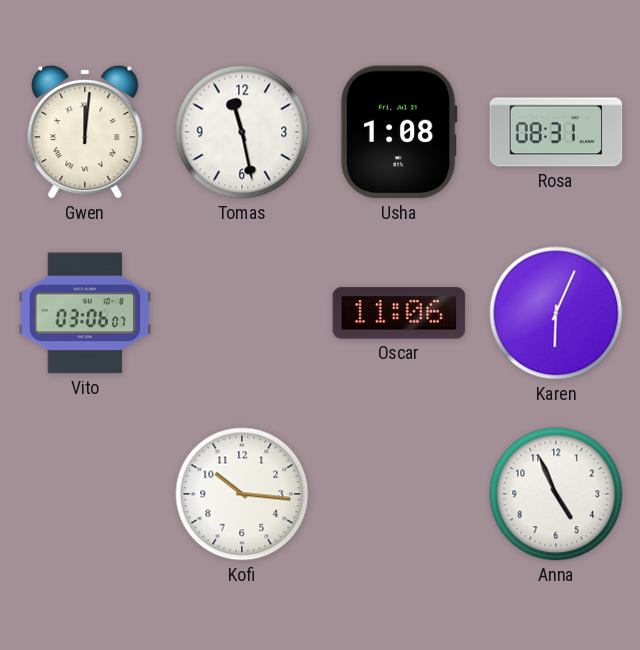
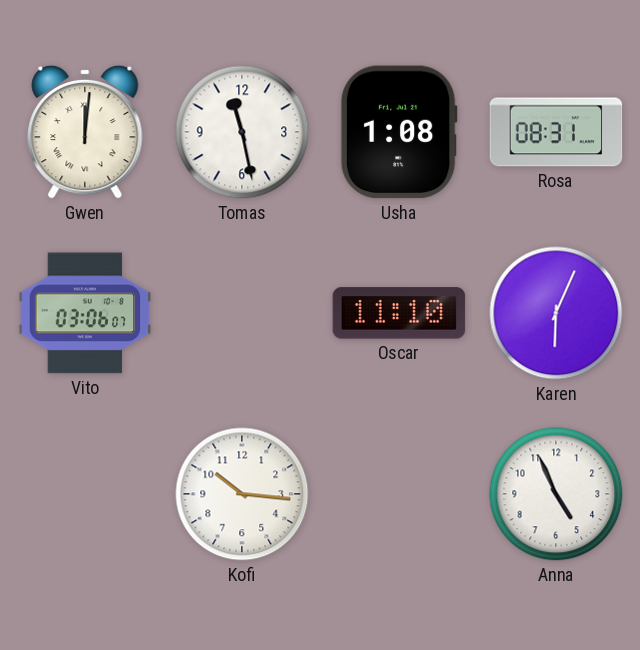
Oscar: 11:06 -> 11:10
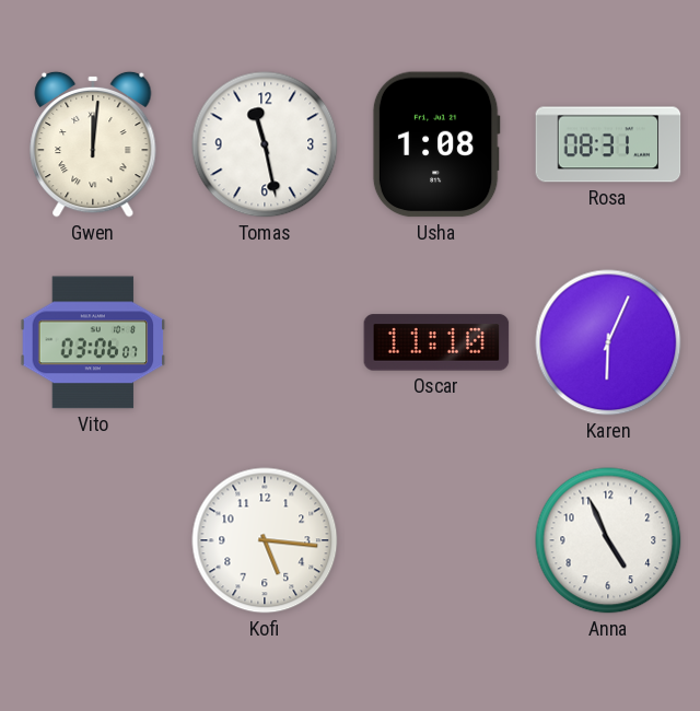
Kofi: 10:16 -> 5:16
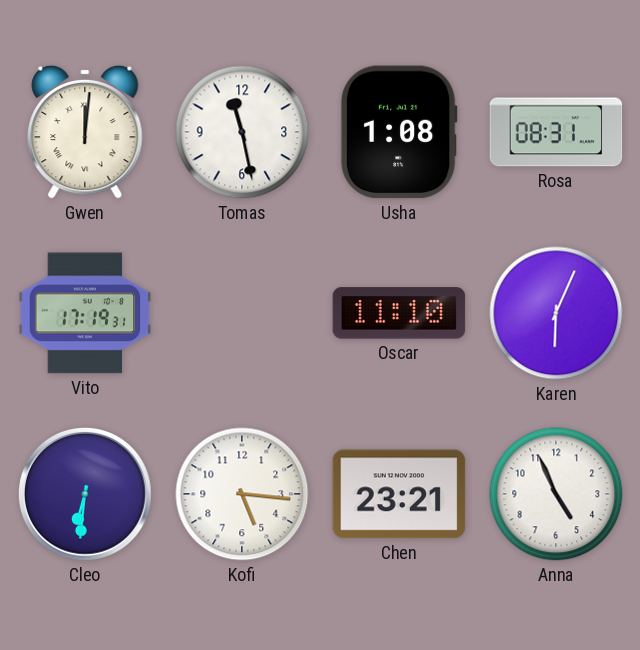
Vito: 03:06 -> 17:19
Cleo: none -> 6:31
Chen: none -> 23:21
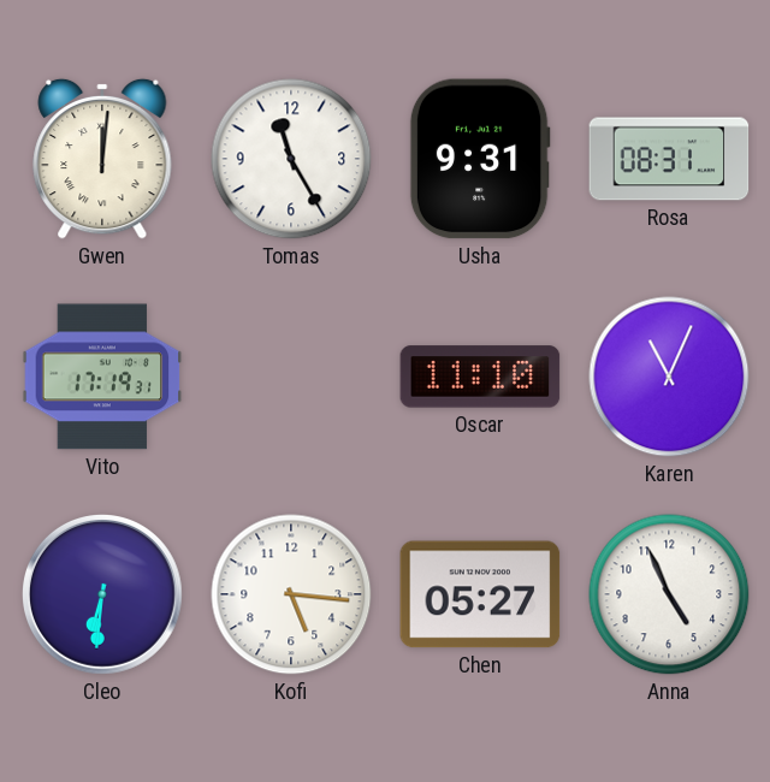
Tomas: 11:28 -> 11:25
Usha: 1:08 -> 9:31
Karen: 6:04 -> 11:04
Chen: 23:21 -> 05:27
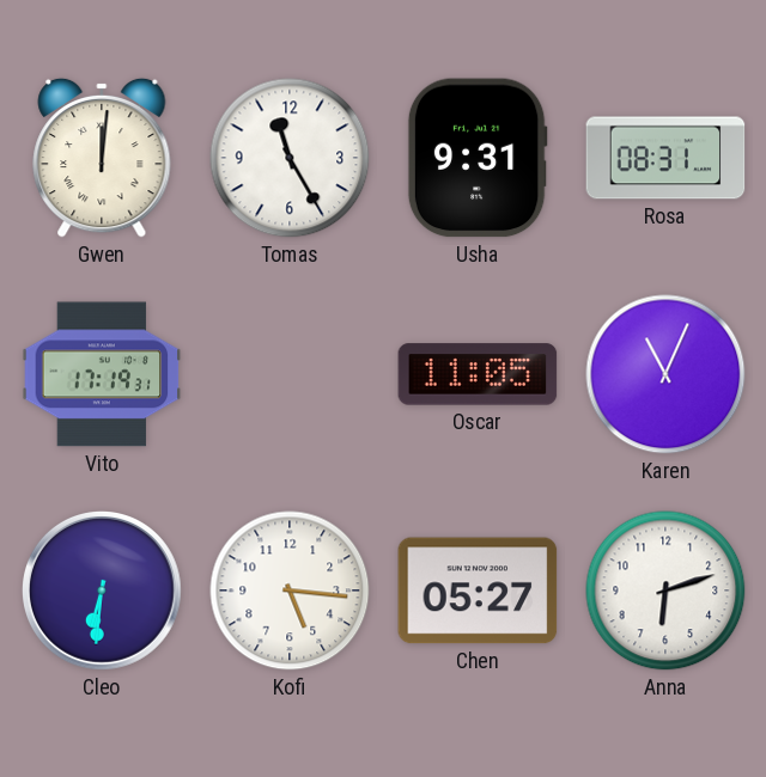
Oscar: 11:10 -> 11:05
Anna: 4:56 -> 6:12
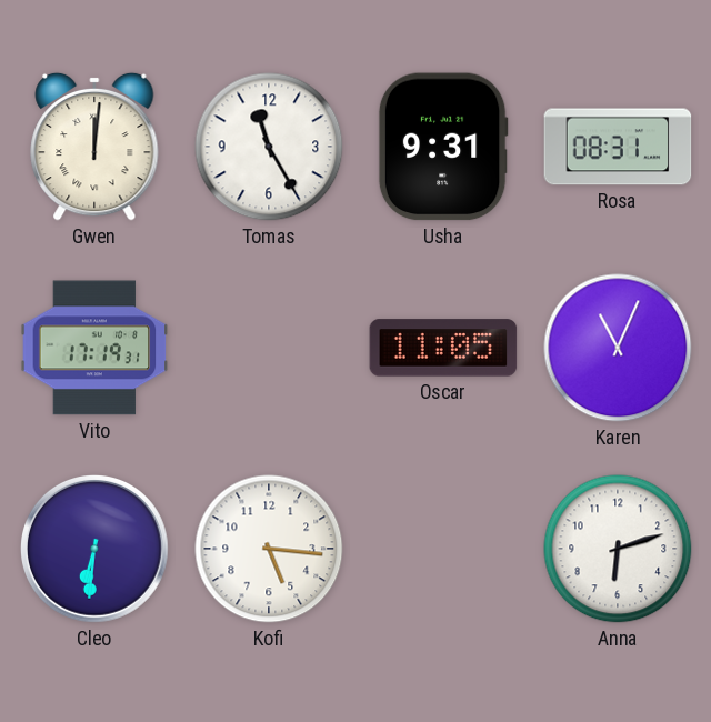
Chen: 05:27 -> none
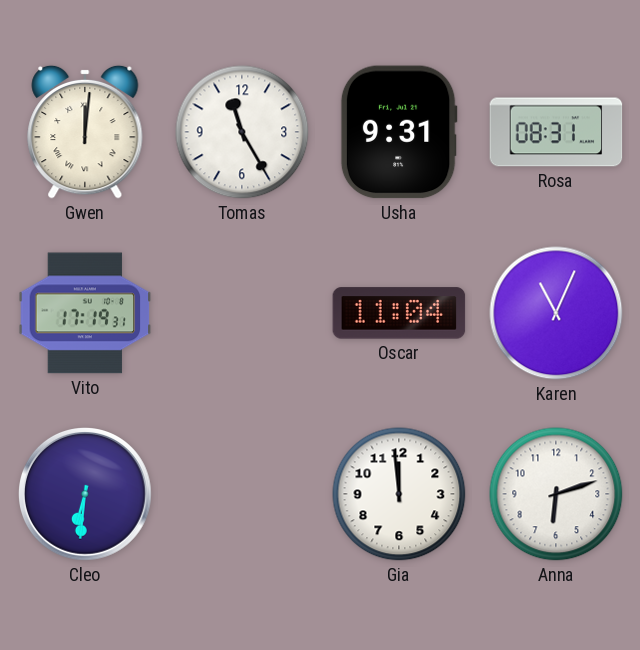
Oscar: 11:05 -> 11:04
Kofi: 5:16 -> none
Gia: none -> 11:59
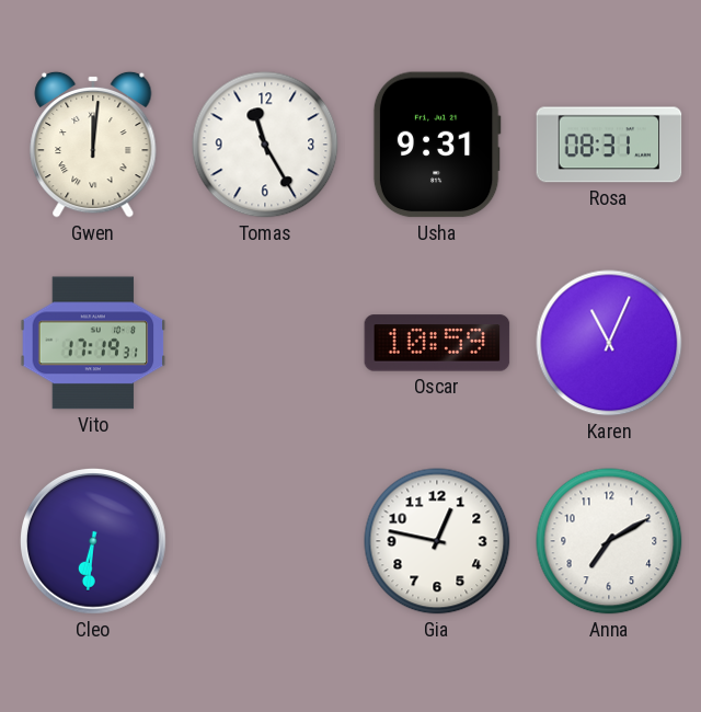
Oscar: 11:04 -> 10:59
Gia: 11:59 -> 12:47
Anna: 6:12 -> 7:10
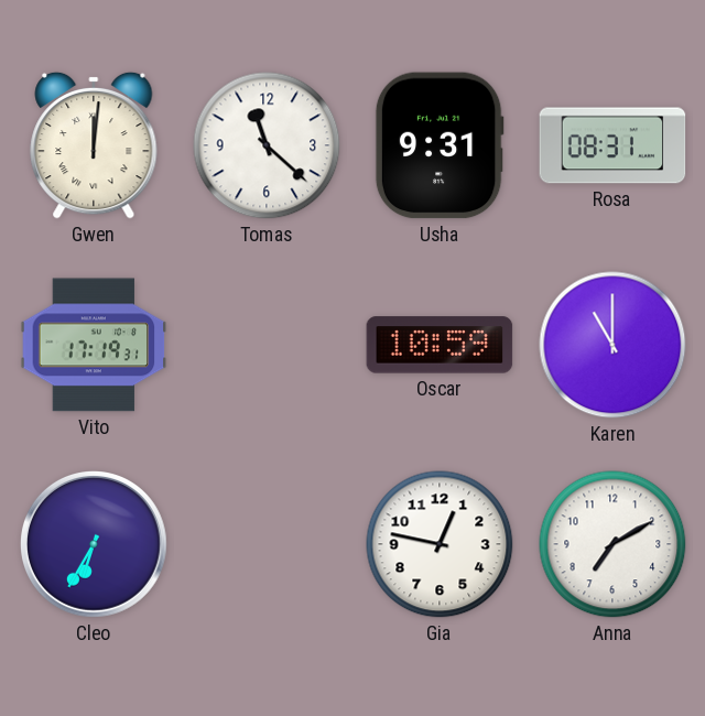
Tomas: 11:25 -> 11:22
Karen: 11:04 -> 11:00
Cleo: 6:31 -> 6:35
